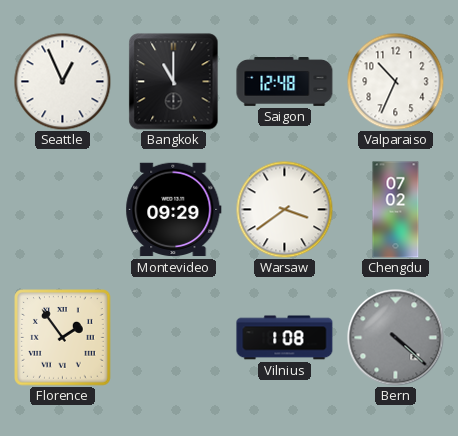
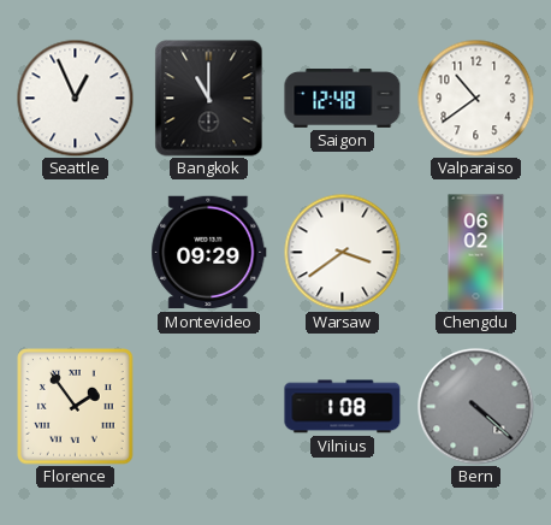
Valparaiso: 10:34 -> 10:39
Chengdu: 07:02 -> 06:02
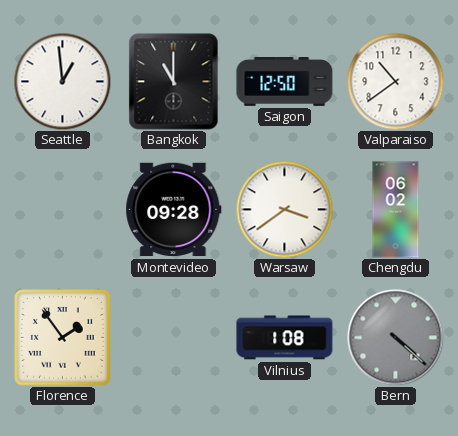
Seattle: 12:56 -> 12:59
Saigon: 12:48 -> 12:50
Montevideo: 09:29 -> 09:28
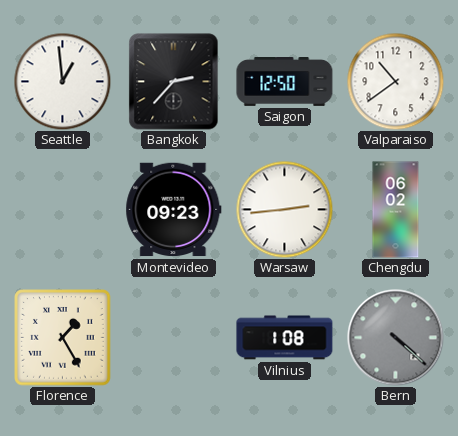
Bangkok: 11:00 -> 2:37
Montevideo: 09:28 -> 09:23
Warsaw: 3:39 -> 2:44
Florence: 1:54 -> 1:25
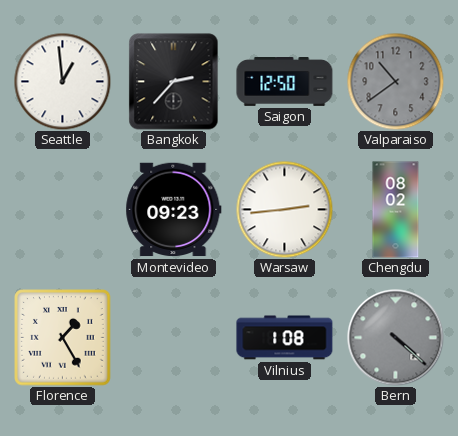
Valparaiso dial: white -> grey
Chengdu: 06:02 -> 08:02
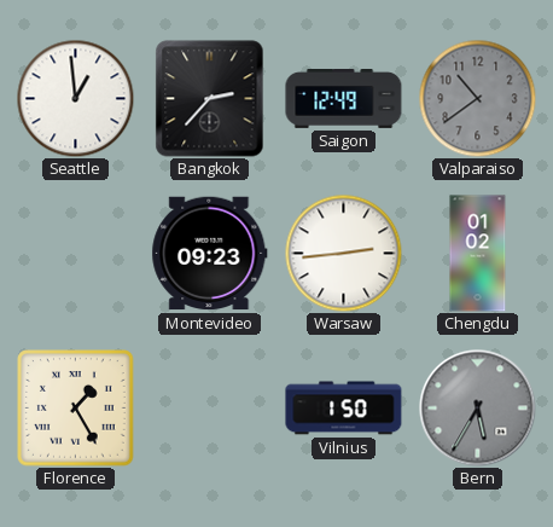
Saigon: 12:50 -> 12:49
Chengdu: 08:02 -> 01:02
Vilnius: 1:08 -> 1:50
Bern: 4:22 -> 5:35
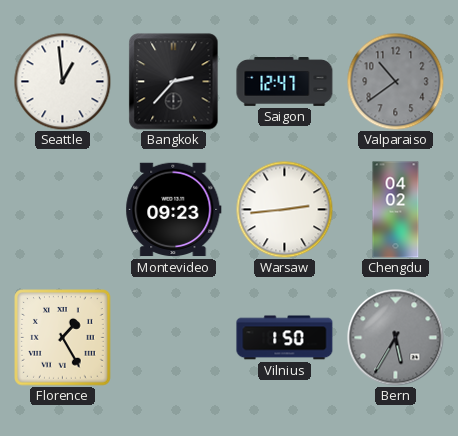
Saigon: 12:49 -> 12:47
Chengdu: 01:02 -> 04:02
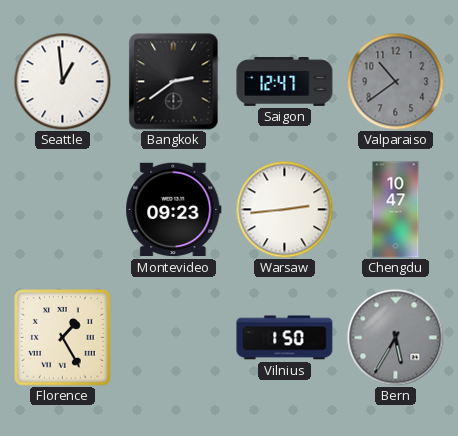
Bangkok: 2:37 -> 2:39
Chengdu: 04:02 -> 10:47
